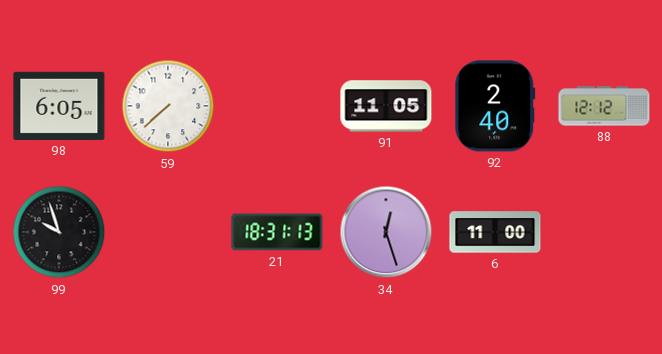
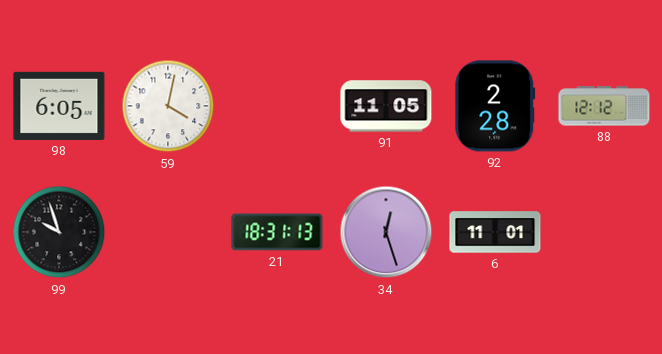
59: 7:38 -> 4:02
92: 2:40 -> 2:28
6: 11:00 -> 11:01
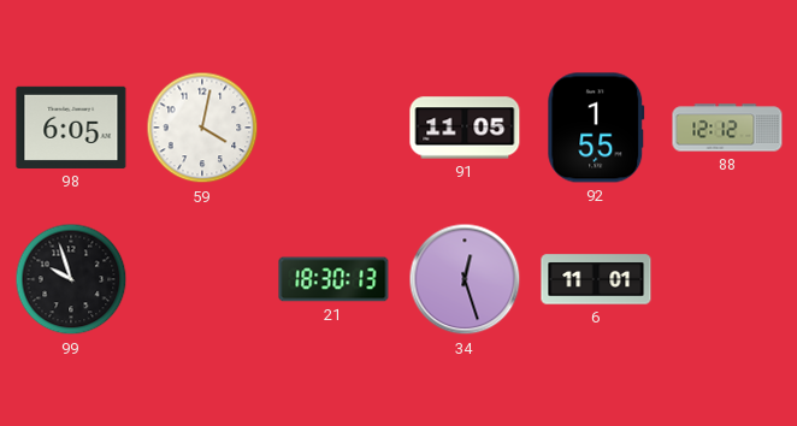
92: 2:28 -> 1:55
21: 18:31 -> 18:30
